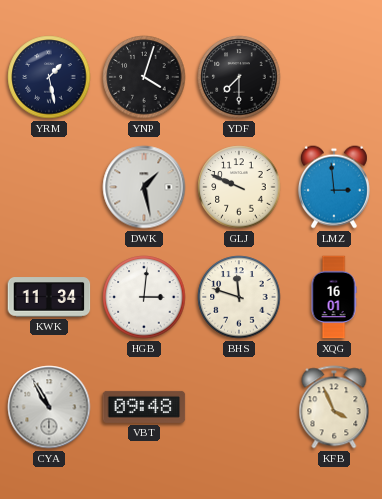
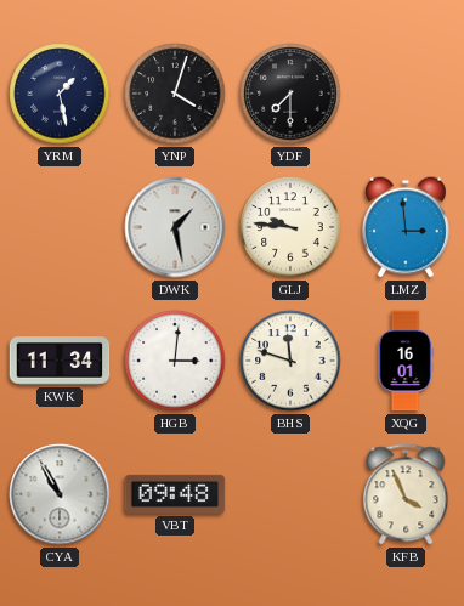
GLJ: 9:49 -> 9:46
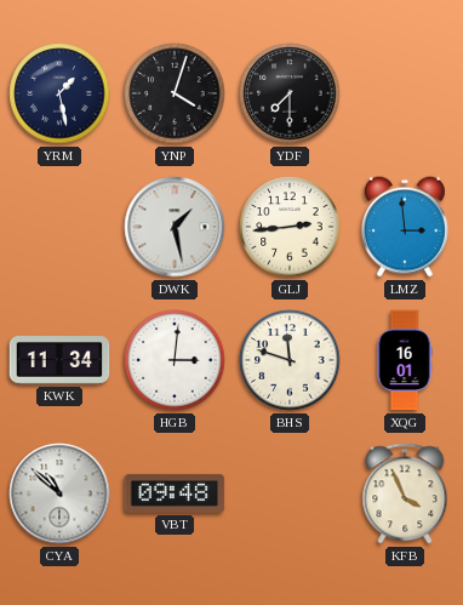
GLJ: 9:46 -> 2:44
CYA: 10:55 -> 10:52
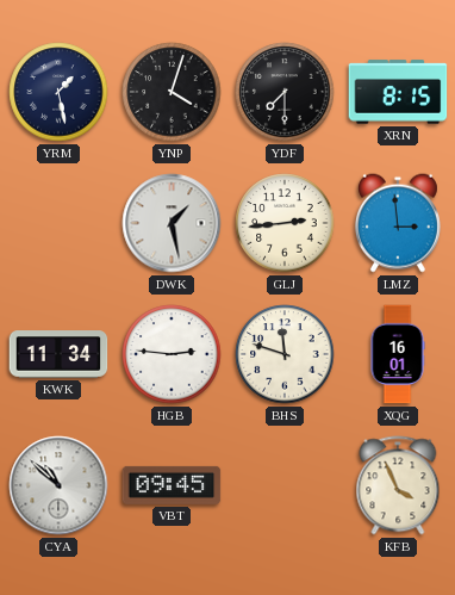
XRN: none -> 8:15
HGB: 3:01 -> 2:46
VBT: 09:48 -> 09:45
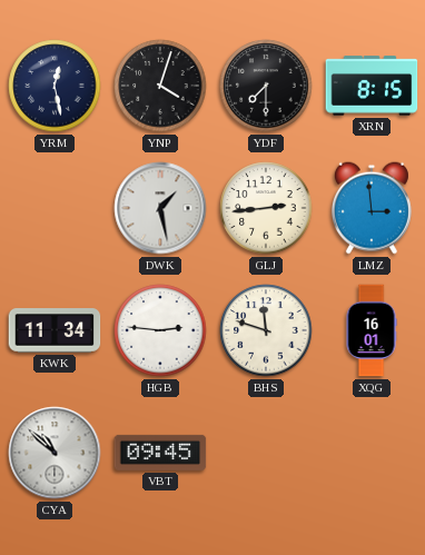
YRM: 1:28 -> 12:28
KFB: 3:56 -> none
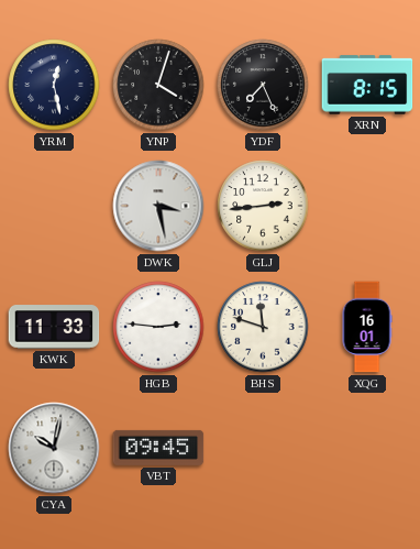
YDF: 7:30 -> 7:26
DWK: 1:28 -> 3:28
LMZ: 2:59 -> none
KWK: 11:34 -> 11:33
CYA: 10:52 -> 10:02
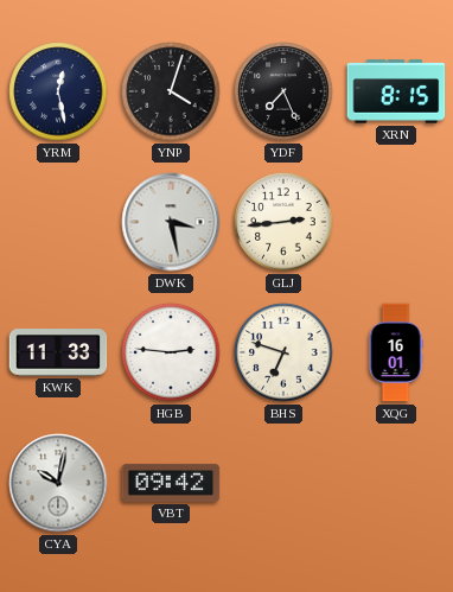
BHS: 11:48 -> 6:48
VBT: 09:45 -> 09:42
